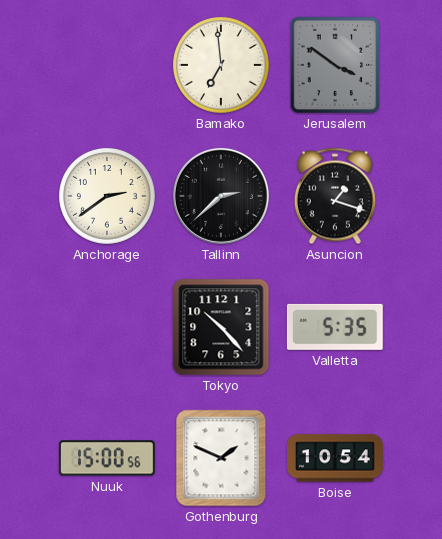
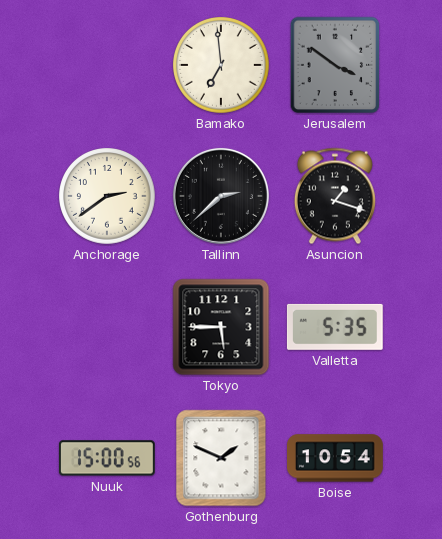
Tokyo: 10:23 -> 5:45
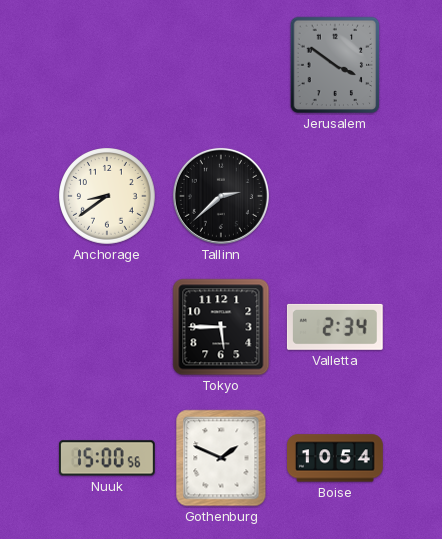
Bamako: 6:59 -> none
Anchorage: 2:39 -> 8:39
Asuncion: 1:18 -> none
Valletta: 5:35 -> 2:34
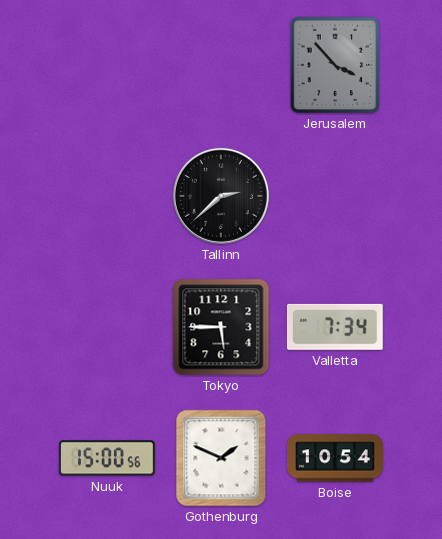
Jerusalem: 3:51 -> 3:53
Anchorage: 8:39 -> none
Valletta: 2:34 -> 7:34
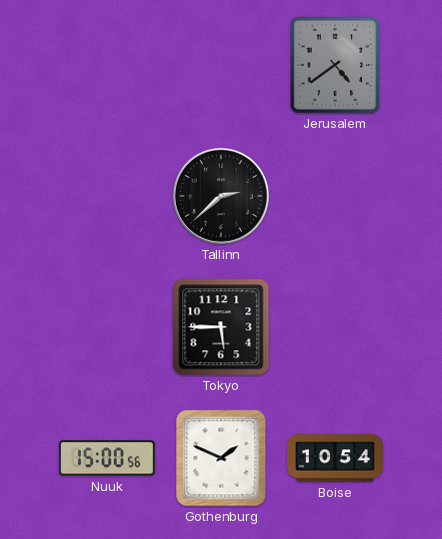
Jerusalem: 3:53 -> 4:39
Valletta: 7:34 -> none
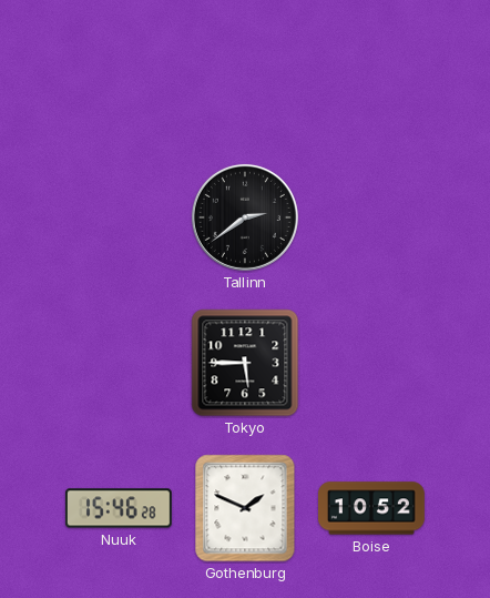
Jerusalem: 4:39 -> none
Tallinn: 2:38 -> 2:39
Nuuk: 15:00 -> 15:46
Boise: 10:54 -> 10:52
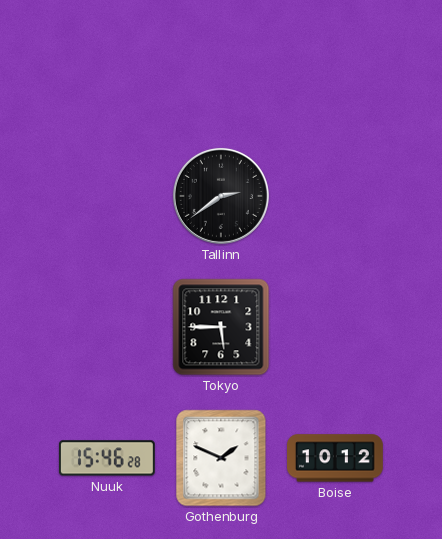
Boise: 10:52 -> 10:12
